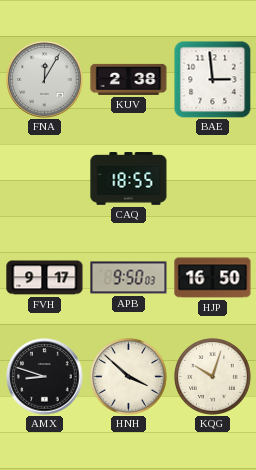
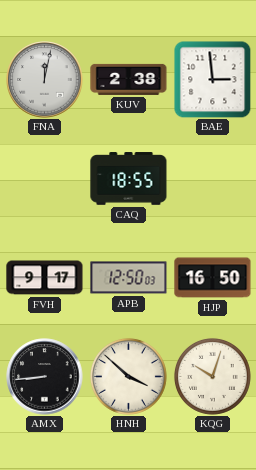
FNA: 12:05 -> 12:02
APB: 9:50 -> 12:50
AMX: 8:48 -> 8:44
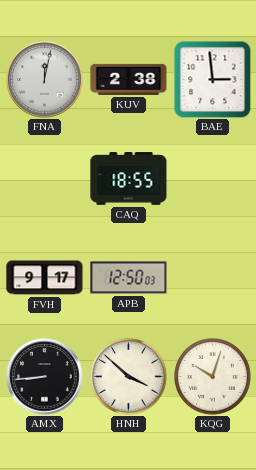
HJP: 16:50 -> none
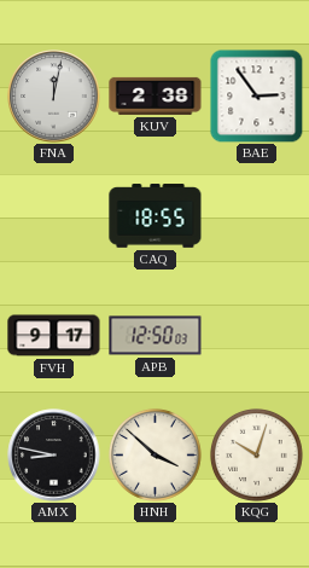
BAE: 2:59 -> 2:54
AMX: 8:44 -> 8:47
